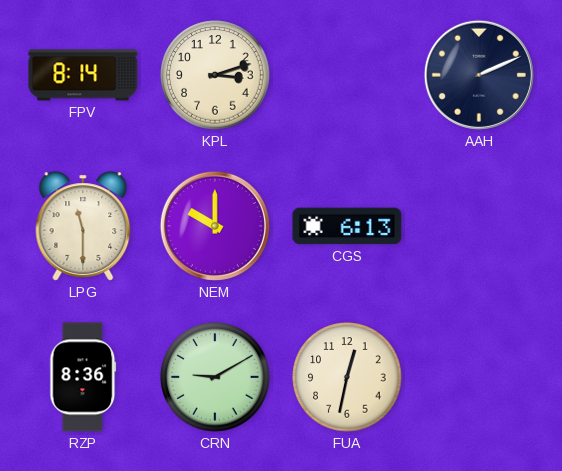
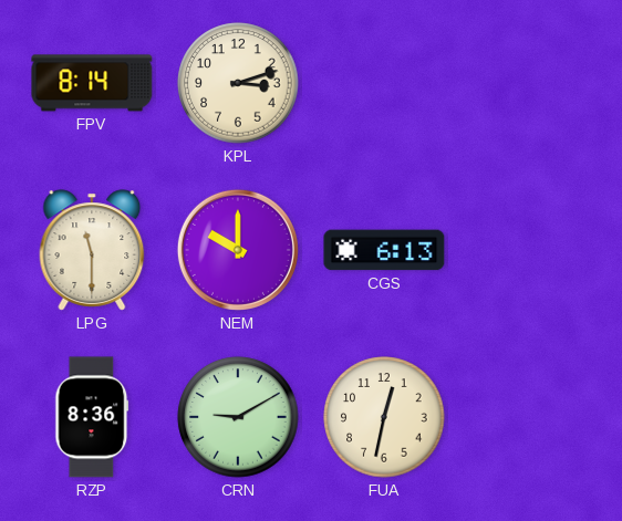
AAH: 2:11 -> none
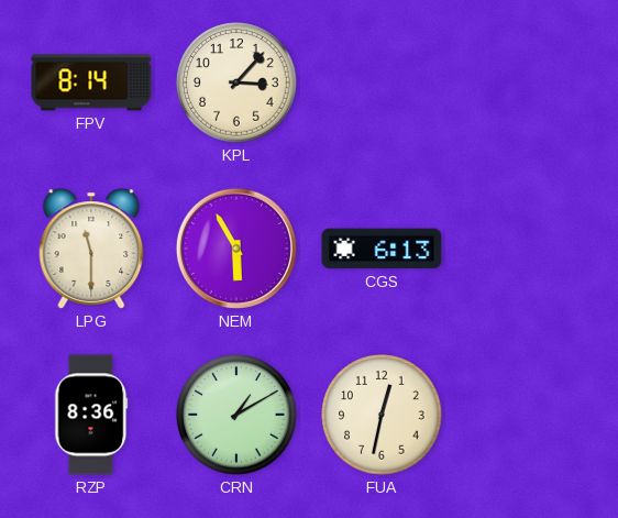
KPL: 3:12 -> 3:07
NEM: 10:00 -> 5:55
CRN: 9:10 -> 1:10
